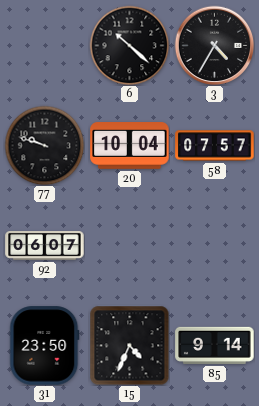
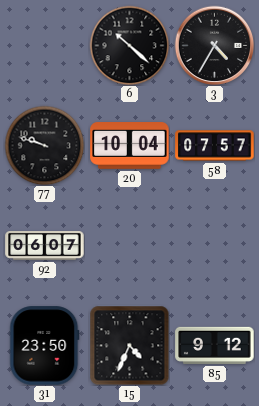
85: 9:14 -> 9:12
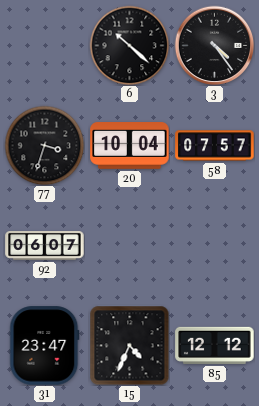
3: 4:35 -> 4:24
77: 9:48 -> 3:33
31: 23:50 -> 23:47
85: 9:12 -> 12:12
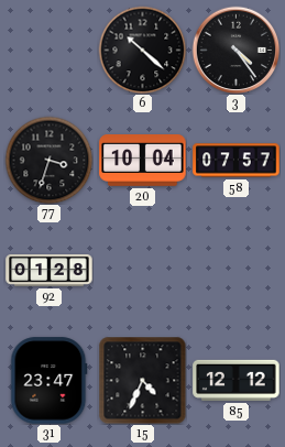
92: 06:07 -> 01:28
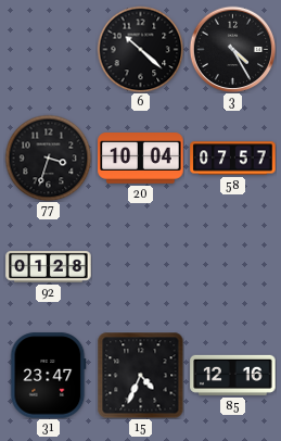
3: 4:24 -> 4:25
85: 12:12 -> 12:16
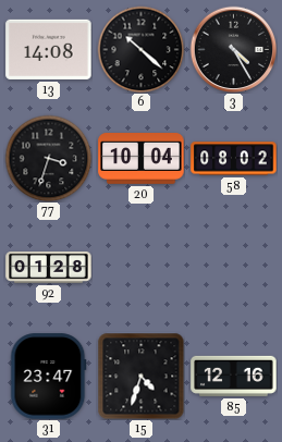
13: none -> 14:08
58: 07:57 -> 08:02
15: 4:34 -> 4:33
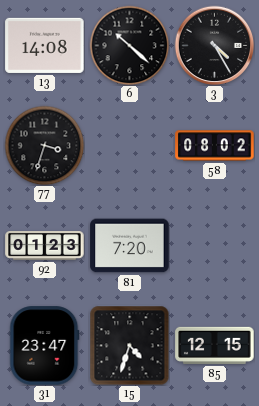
20: 10:04 -> none
92: 01:28 -> 01:23
81: none -> 7:20
85: 12:16 -> 12:15
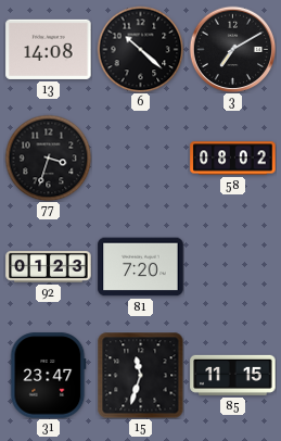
3: 4:25 -> 7:10
15: 4:33 -> 11:33
85: 12:15 -> 11:15
